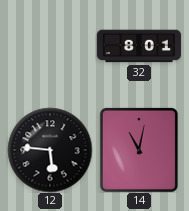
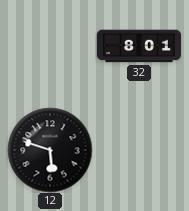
12: 5:46 -> 5:48
14: 11:02 -> none
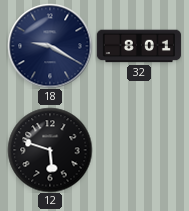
18: none -> 9:20
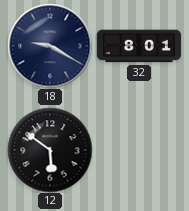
12: 5:48 -> 5:51
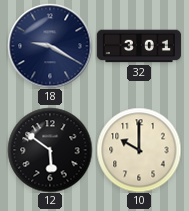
32: 8:01 -> 3:01
10: none -> 10:00
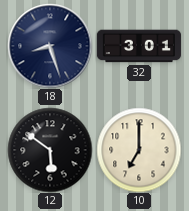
18: 9:20 -> 8:27
10: 10:00 -> 7:00
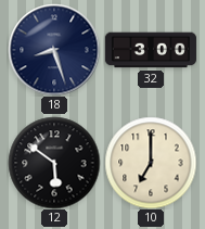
32: 3:01 -> 3:00
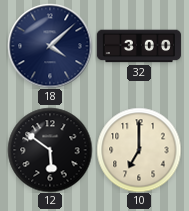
18: 8:27 -> 4:08
